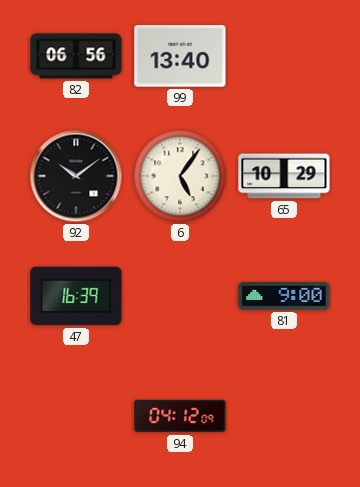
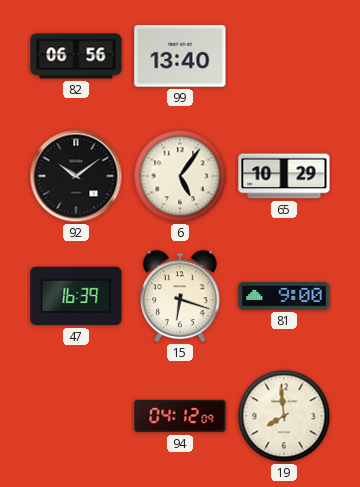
15: none -> 6:18
19: none -> 7:59
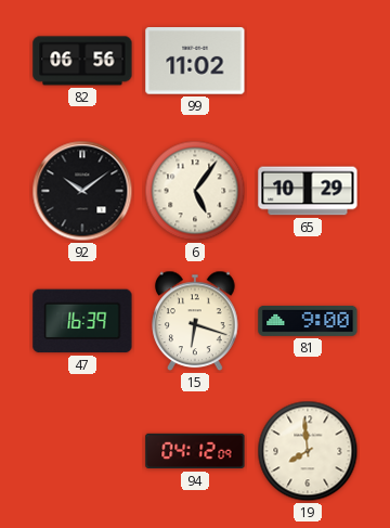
99: 13:40 -> 11:02
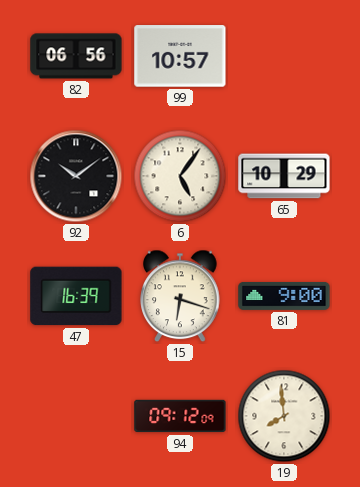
99: 11:02 -> 10:57
94: 04:12 -> 09:12
